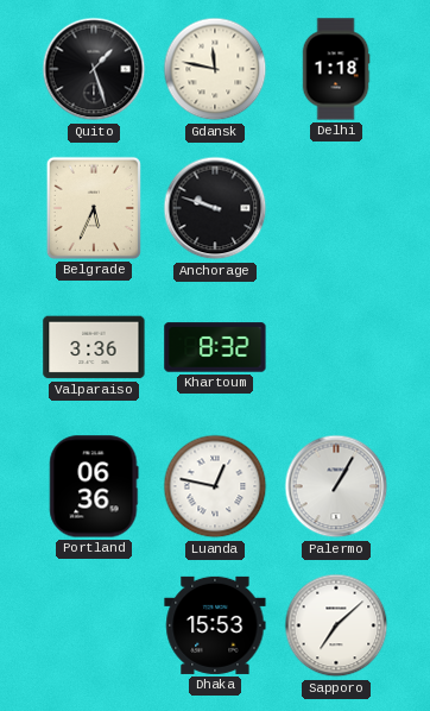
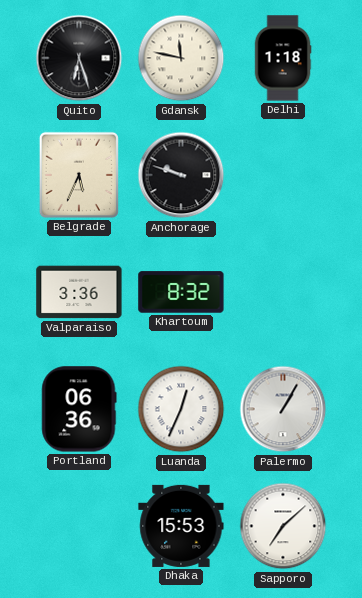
Quito: 1:27 -> 6:27
Luanda: 12:47 -> 12:34
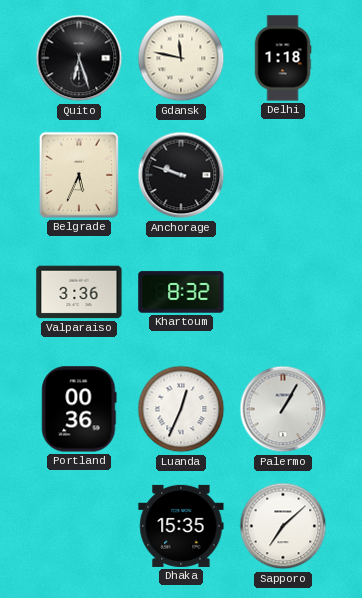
Portland: 06:36 -> 00:36
Dhaka: 15:53 -> 15:35
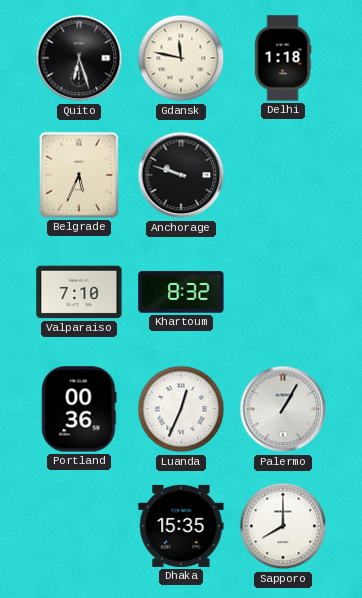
Valparaiso: 3:36 -> 7:10
Sapporo: 7:08 -> 8:00
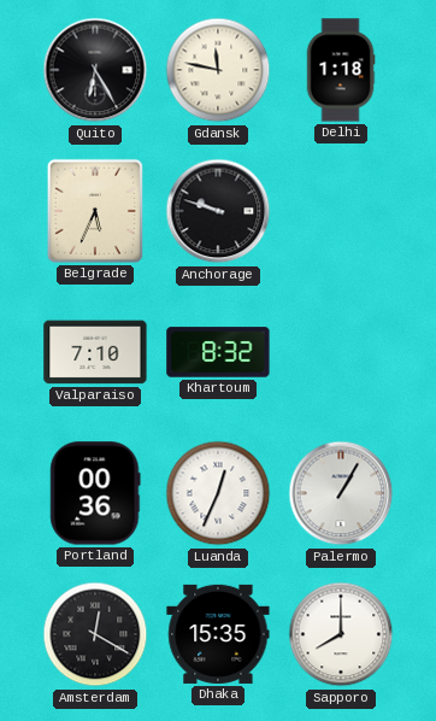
Quito: 6:27 -> 6:25
Amsterdam: none -> 12:20
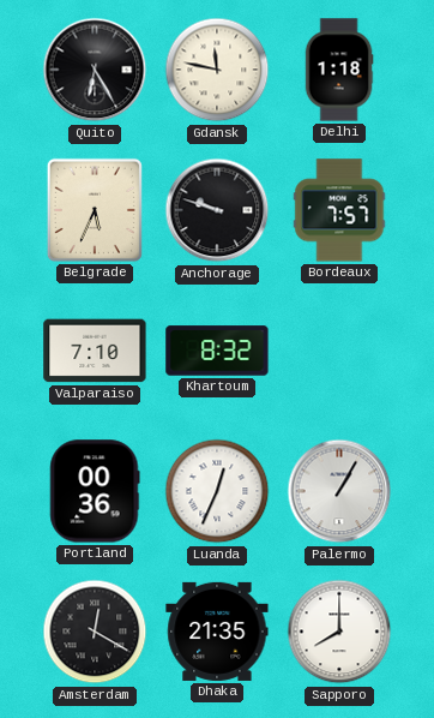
Bordeaux: none -> 7:57
Dhaka: 15:35 -> 21:35
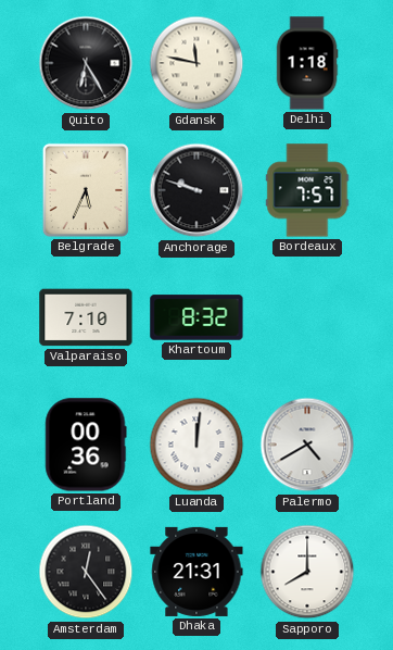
Luanda: 12:34 -> 12:01
Palermo: 1:05 -> 4:40
Amsterdam: 12:20 -> 12:24
Dhaka: 21:35 -> 21:31
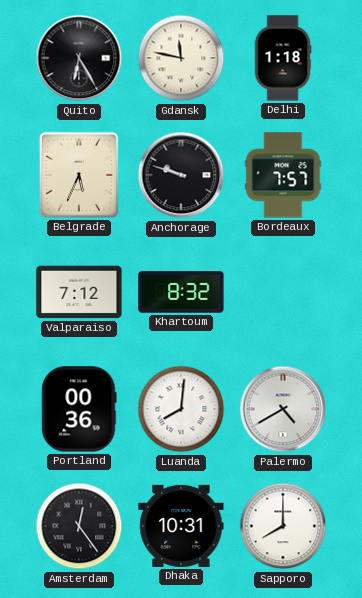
Valparaiso: 7:10 -> 7:12
Luanda: 12:01 -> 8:01
Dhaka: 21:31 -> 10:31
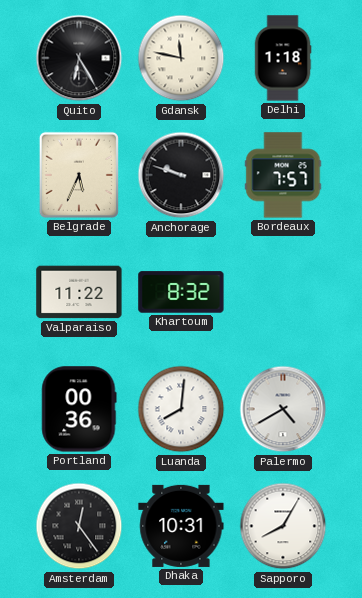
Valparaiso: 7:12 -> 11:22
Sapporo: 8:00 -> 8:05
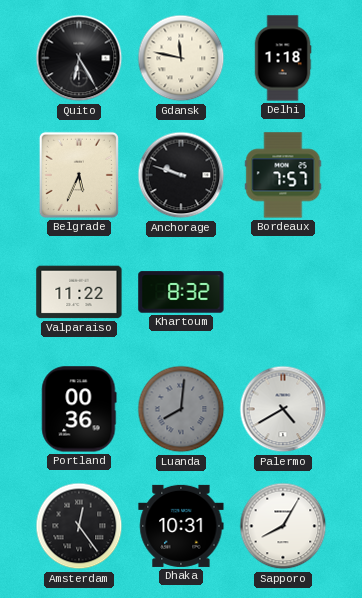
Luanda dial: white -> grey
